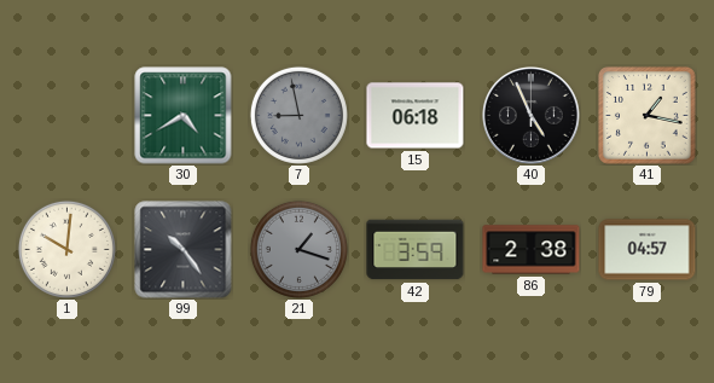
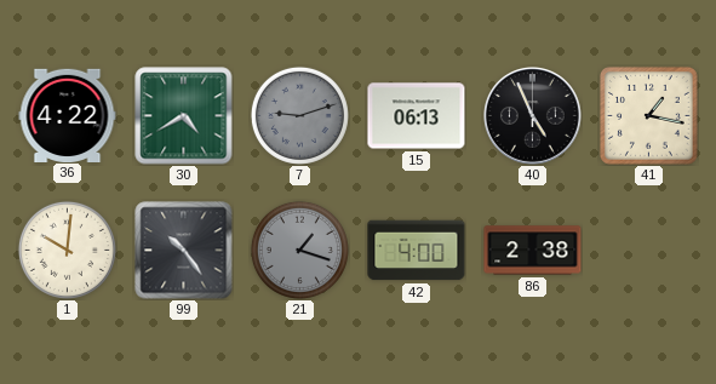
36: none -> 4:22
7: 8:58 -> 9:12
15: 06:18 -> 06:13
42: 3:59 -> 4:00
79: 04:57 -> none
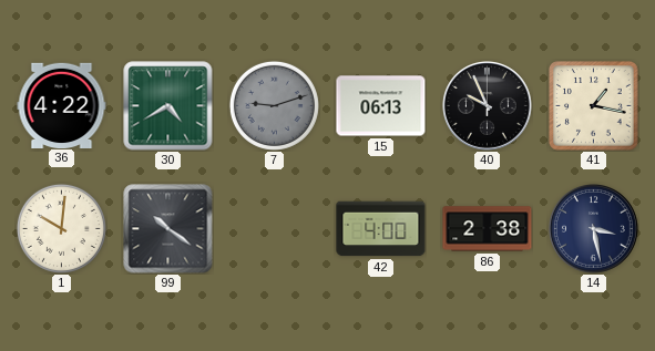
40: 4:56 -> 9:56
99: 10:24 -> 10:21
21: 1:18 -> none
14: none -> 3:28
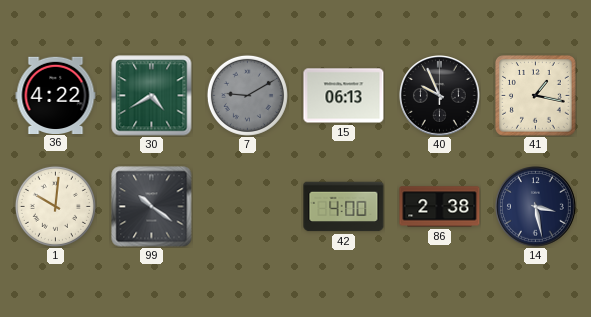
7: 9:12 -> 9:10
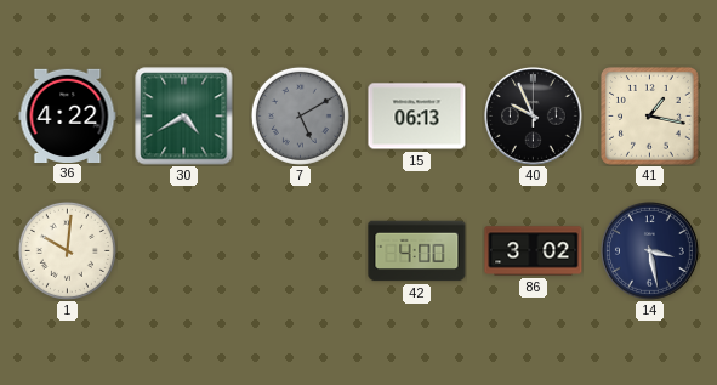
7: 9:10 -> 5:10
99: 10:21 -> none
86: 2:38 -> 3:02
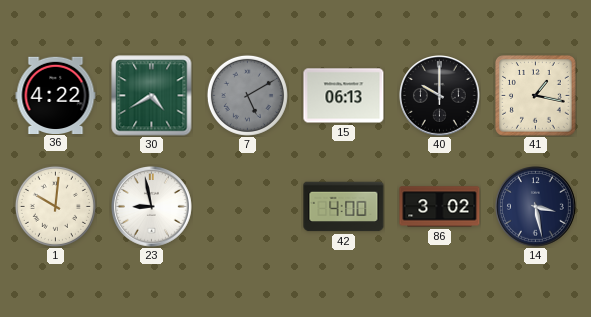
40: 9:56 -> 10:00
23: none -> 8:58
